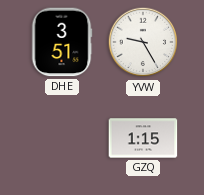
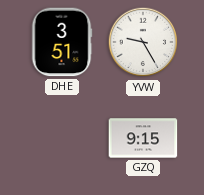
GZQ: 1:15 -> 9:15
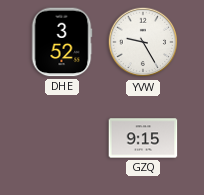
DHE: 3:51 -> 3:52
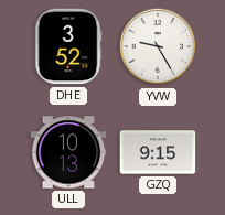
ULL: none -> 10:13
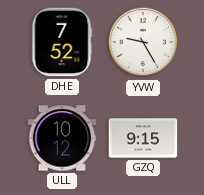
DHE: 3:52 -> 7:52
ULL: 10:13 -> 10:12
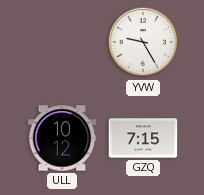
DHE: 7:52 -> none
GZQ: 9:15 -> 7:15
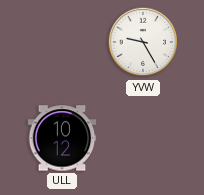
GZQ: 7:15 -> none
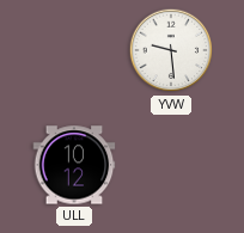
YVW: 9:25 -> 9:29
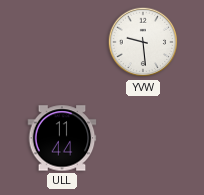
ULL: 10:12 -> 11:44
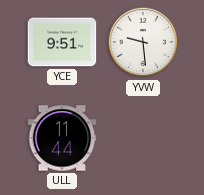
YCE: none -> 9:51
